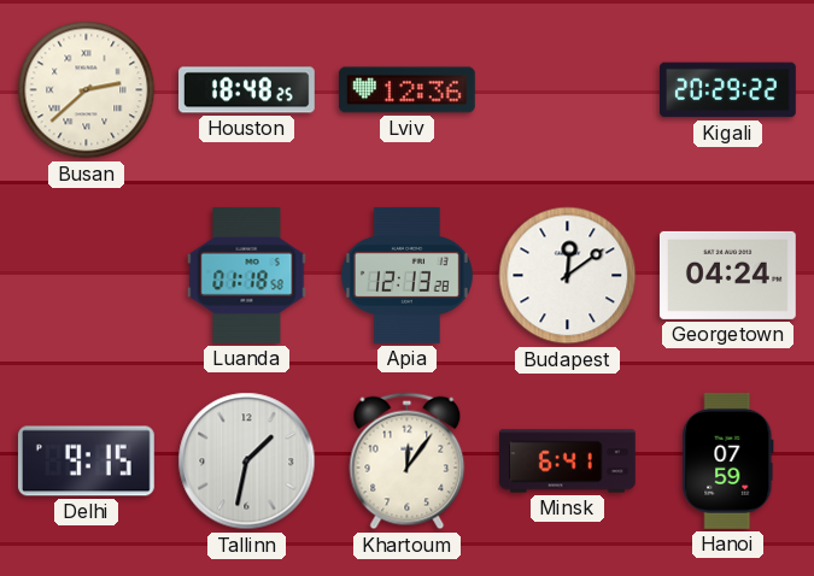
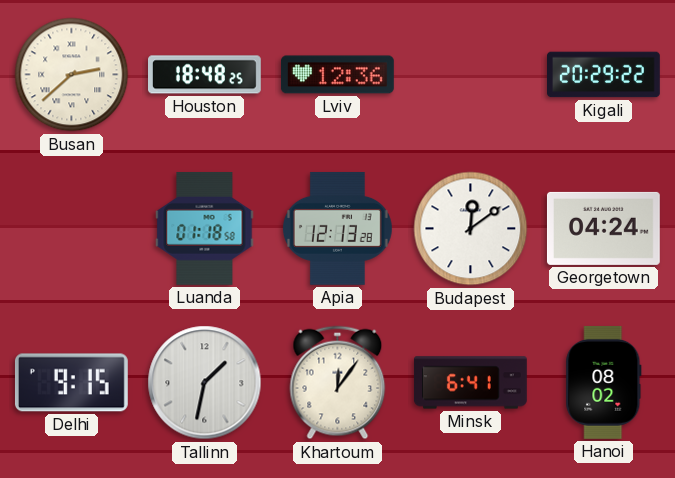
Hanoi: 07:59 -> 08:02
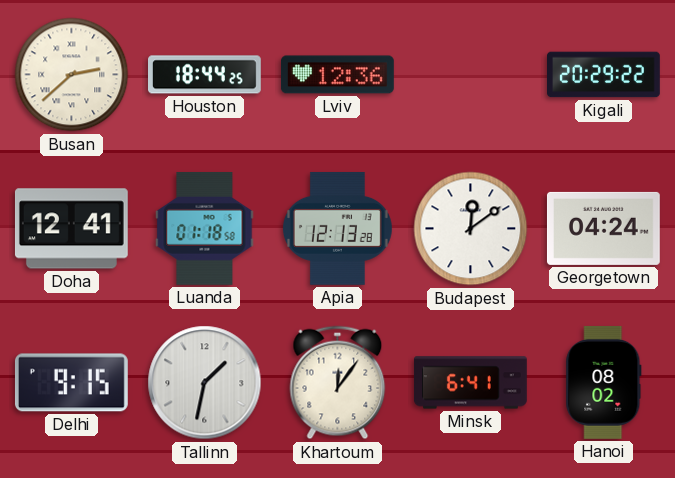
Houston: 18:48 -> 18:44
Doha: none -> 12:41
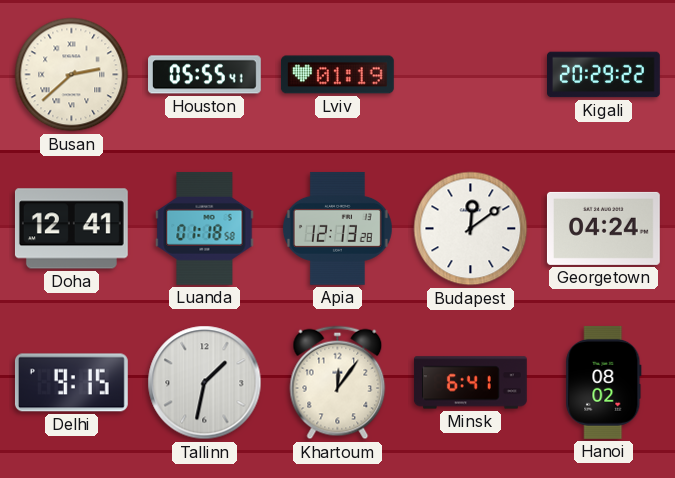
Houston: 18:44 -> 05:55
Lviv: 12:36 -> 01:19
